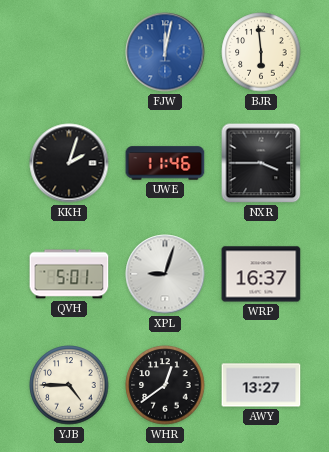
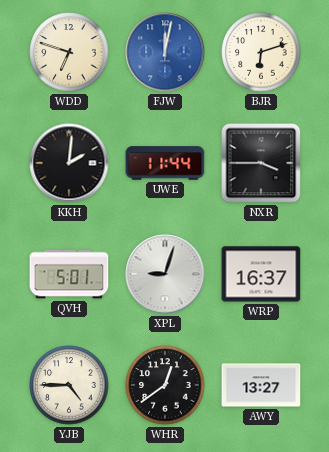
WDD: none -> 6:48
BJR: 5:59 -> 6:12
KKH: 2:03 -> 2:01
UWE: 11:46 -> 11:44
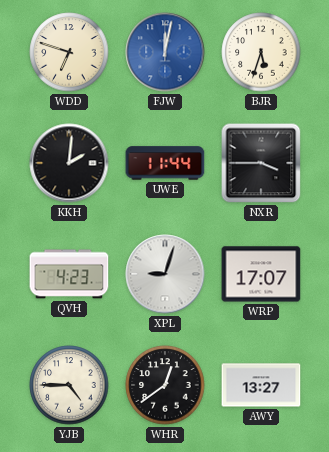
BJR: 6:12 -> 5:33
QVH: 5:01 -> 4:23
WRP: 16:37 -> 17:07
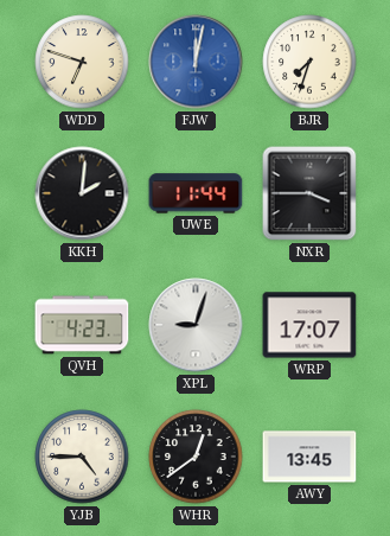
BJR: 5:33 -> 7:33
AWY: 13:27 -> 13:45
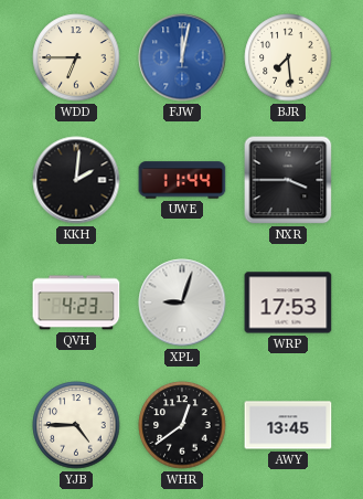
WDD: 6:48 -> 6:45
BJR: 7:33 -> 7:29
WRP: 17:07 -> 17:53
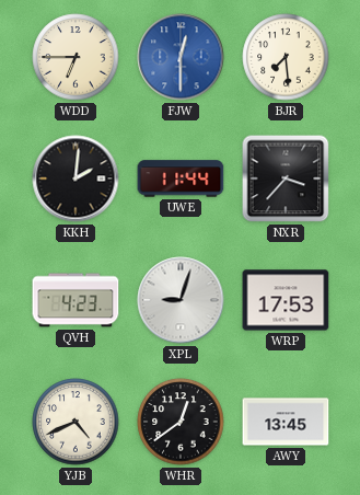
FJW: 12:02 -> 12:30
NXR: 3:45 -> 3:37
YJB: 4:45 -> 4:41
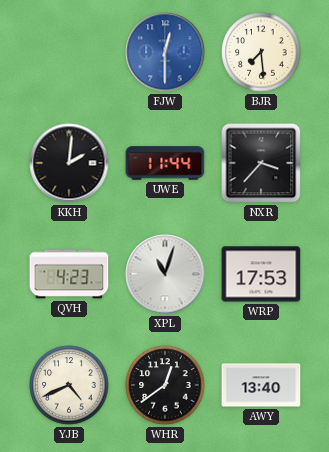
WDD: 6:45 -> none
XPL: 9:03 -> 11:03
AWY: 13:45 -> 13:40
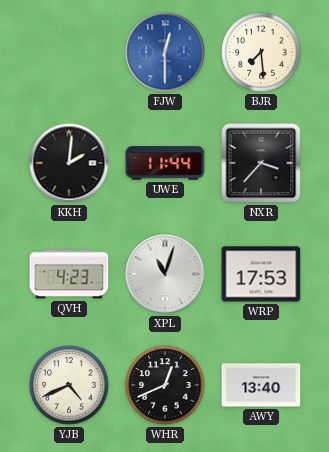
WHR: 12:39 -> 12:41
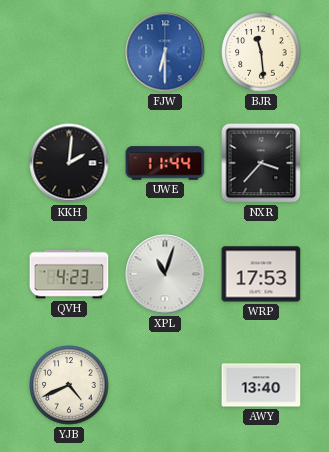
FJW: 12:30 -> 6:30
BJR: 7:29 -> 11:29
WHR: 12:41 -> none
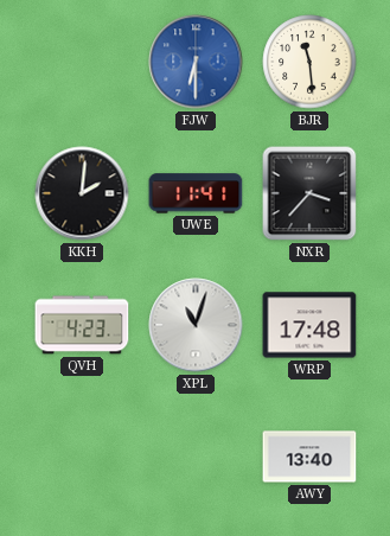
UWE: 11:44 -> 11:41
WRP: 17:53 -> 17:48
YJB: 4:41 -> none
